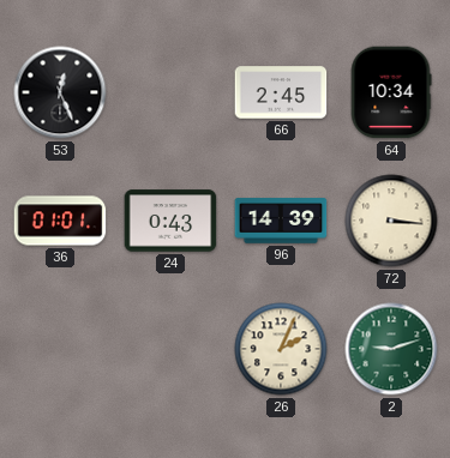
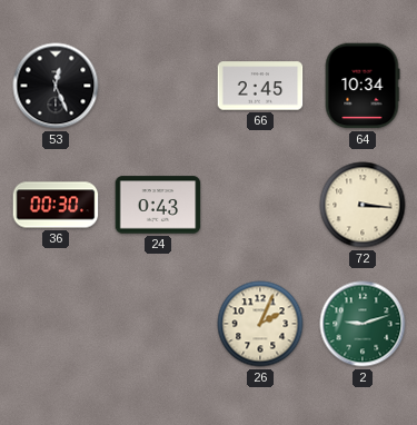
36: 01:01 -> 00:30
96: 14:39 -> none
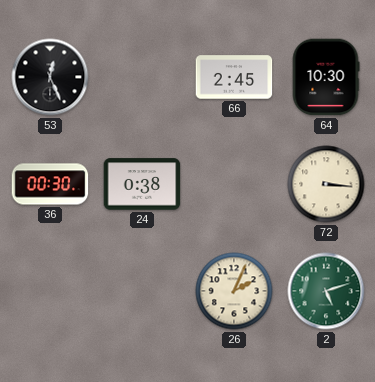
64: 10:34 -> 10:30
24: 0:43 -> 0:38
2: 9:12 -> 5:12
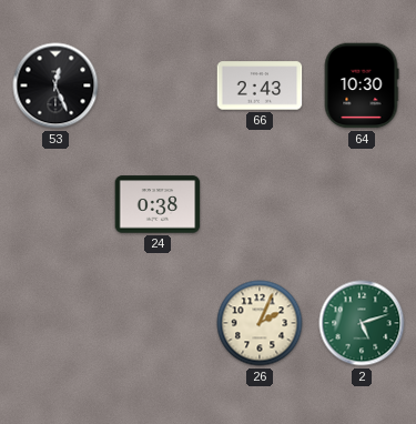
66: 2:45 -> 2:43
36: 00:30 -> none
72: 3:16 -> none
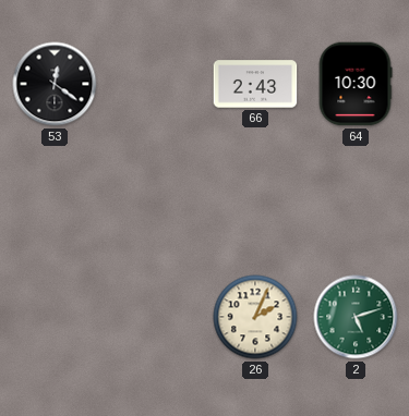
53: 12:26 -> 12:21
24: 0:38 -> none
